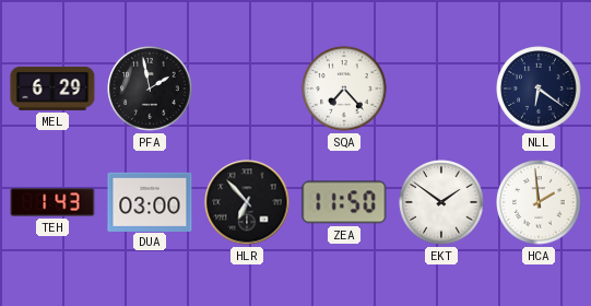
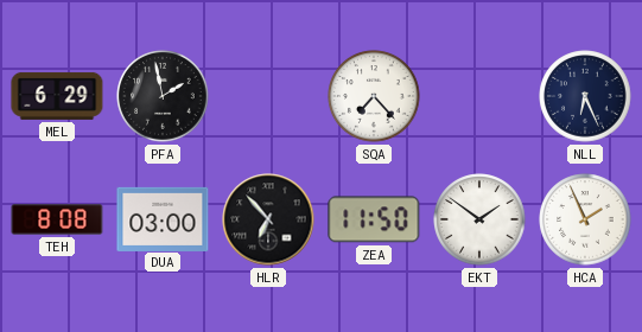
NLL: 6:21 -> 6:26
TEH: 1:43 -> 8:08
HCA: 1:59 -> 1:56
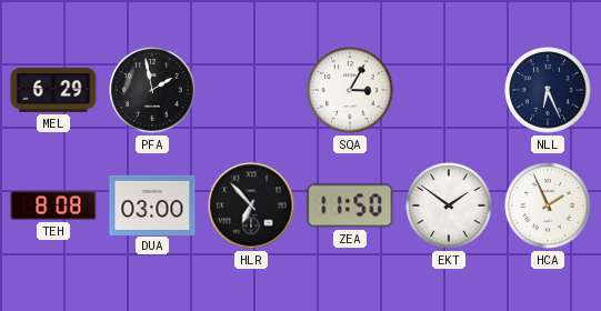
SQA: 7:23 -> 3:05
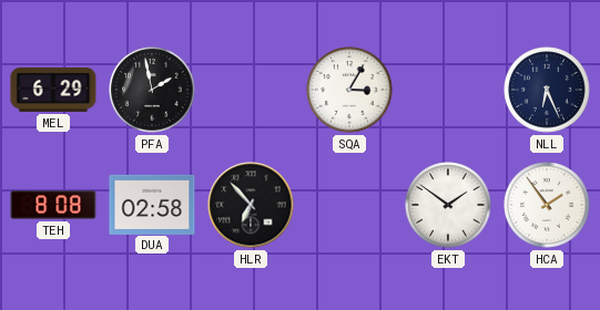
DUA: 03:00 -> 02:58
ZEA: 11:50 -> none
HCA: 1:56 -> 1:54
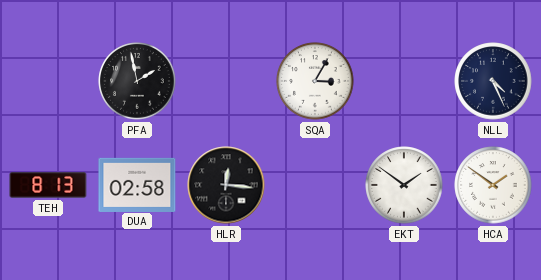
MEL: 6:29 -> none
NLL: 6:26 -> 4:26
TEH: 8:08 -> 8:13
HLR: 6:53 -> 12:16
HCA: 1:54 -> 1:51
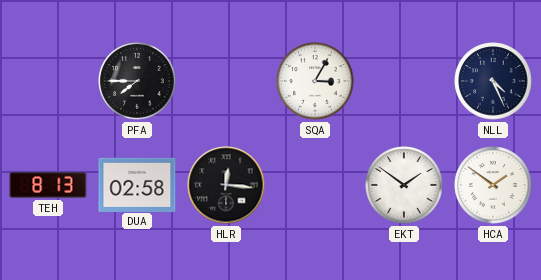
PFA: 1:58 -> 7:45
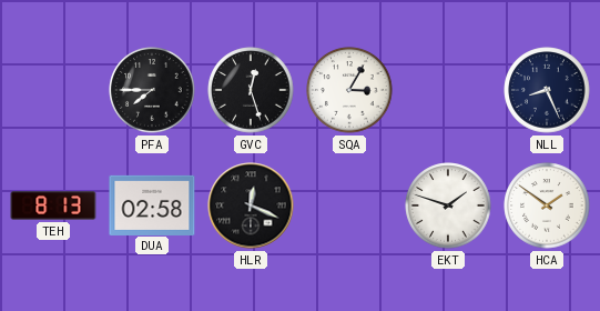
GVC: none -> 12:27
NLL: 4:26 -> 8:26
HLR: 12:16 -> 12:19
EKT: 1:51 -> 1:48
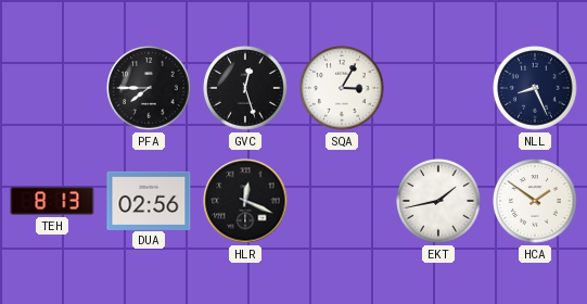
DUA: 02:58 -> 02:56
EKT: 1:48 -> 1:43
